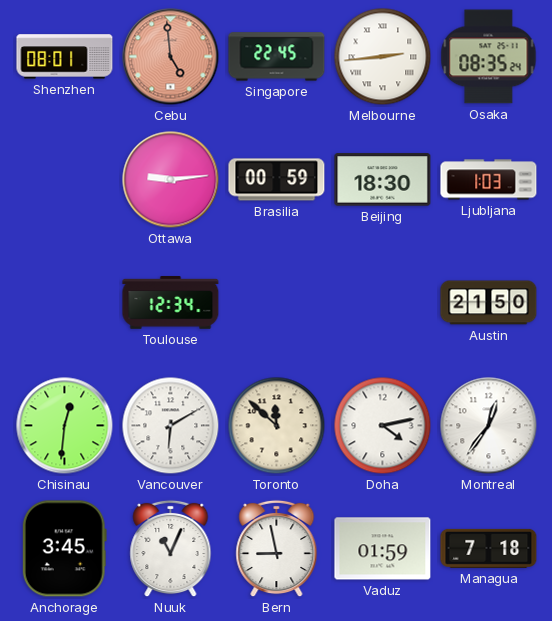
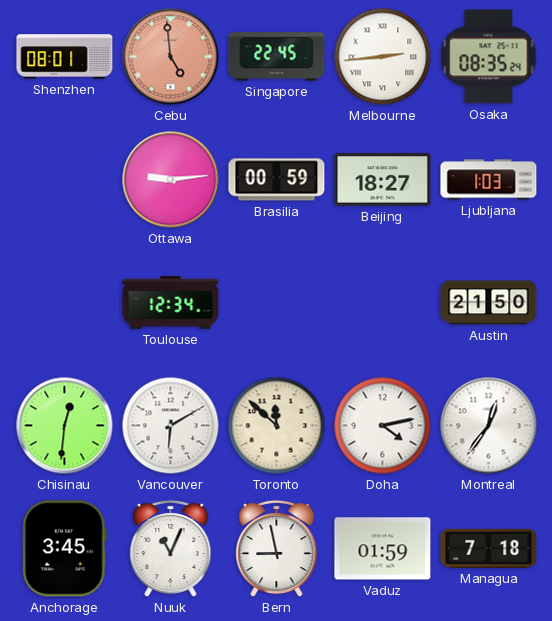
Beijing: 18:30 -> 18:27
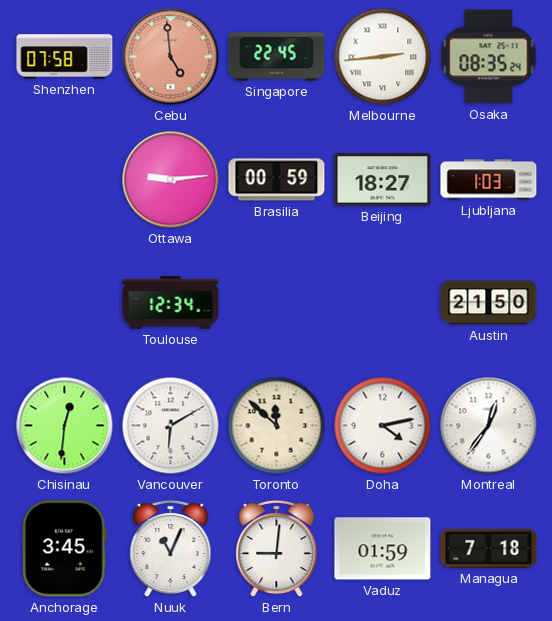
Shenzhen: 08:01 -> 07:58
Bern: 8:58 -> 9:01
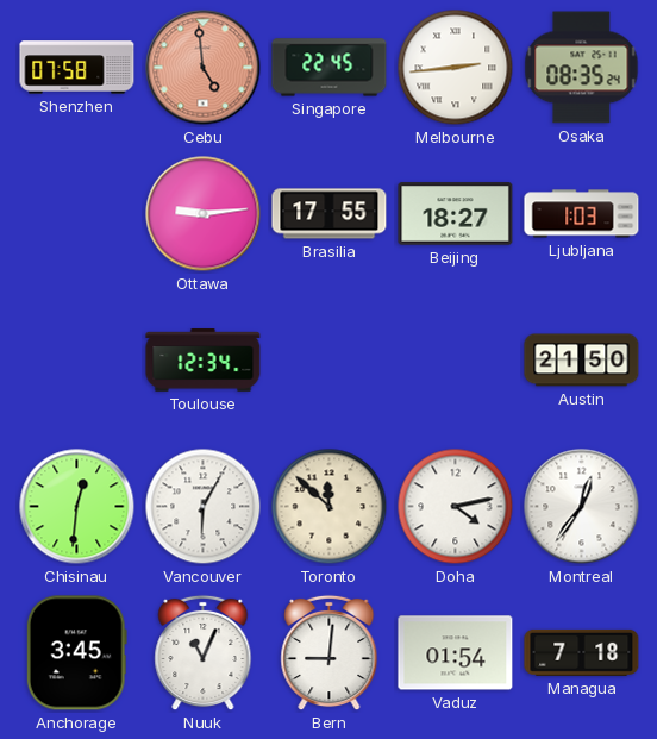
Brasilia: 00:59 -> 17:55
Vancouver: 6:10 -> 6:05
Vaduz: 01:59 -> 01:54
